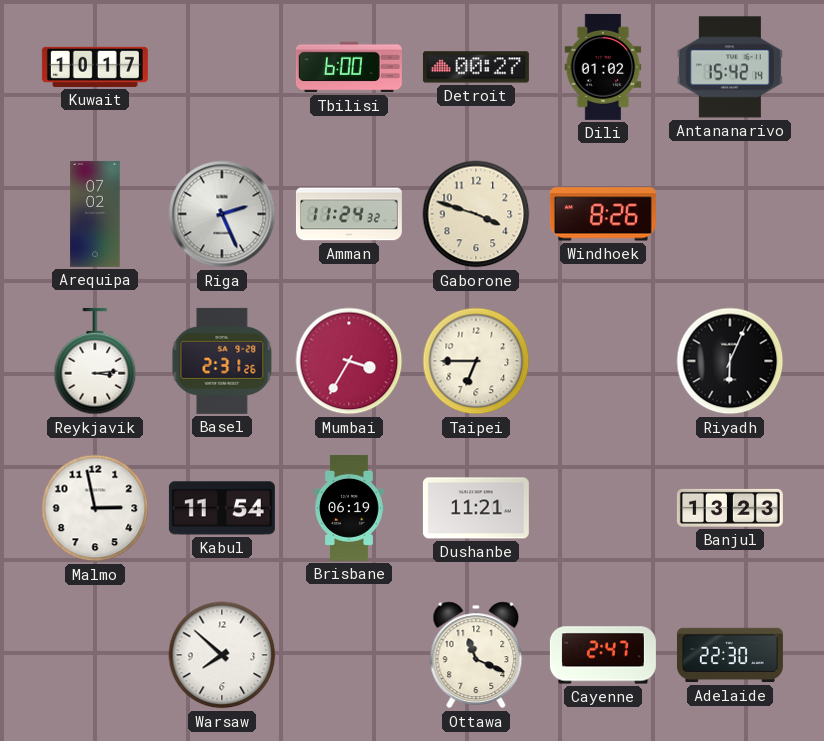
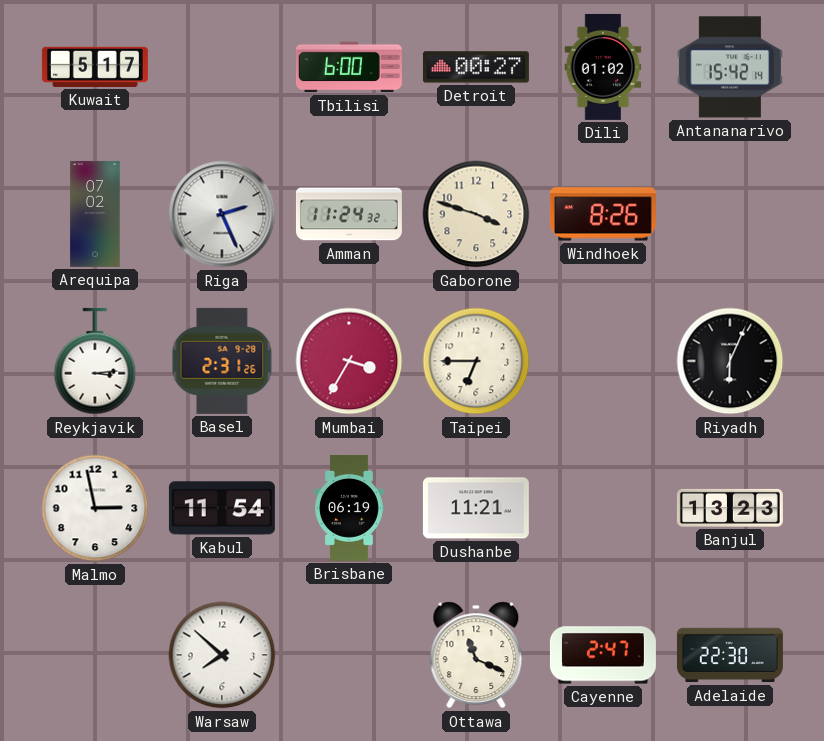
Kuwait: 10:17 -> 5:17
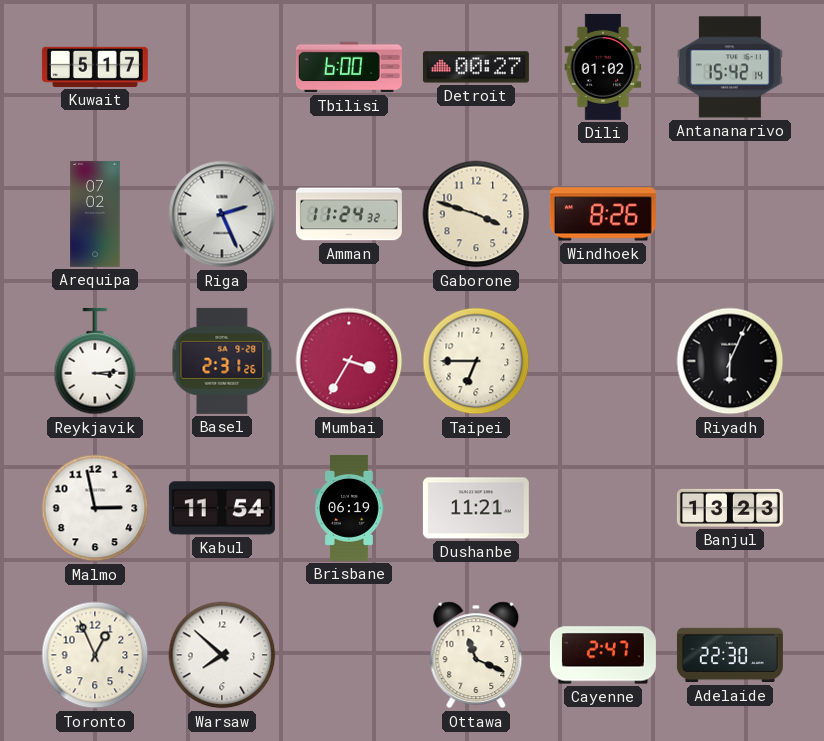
Toronto: none -> 12:56
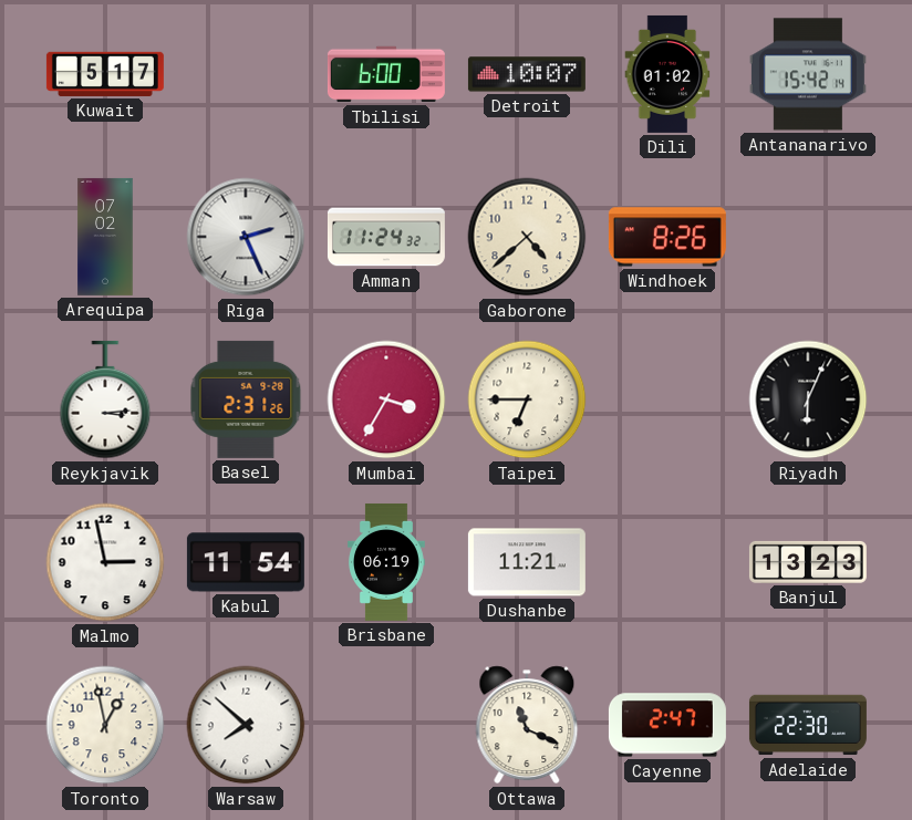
Detroit: 00:27 -> 10:07
Gaborone: 3:48 -> 4:38
Toronto: 12:56 -> 12:58
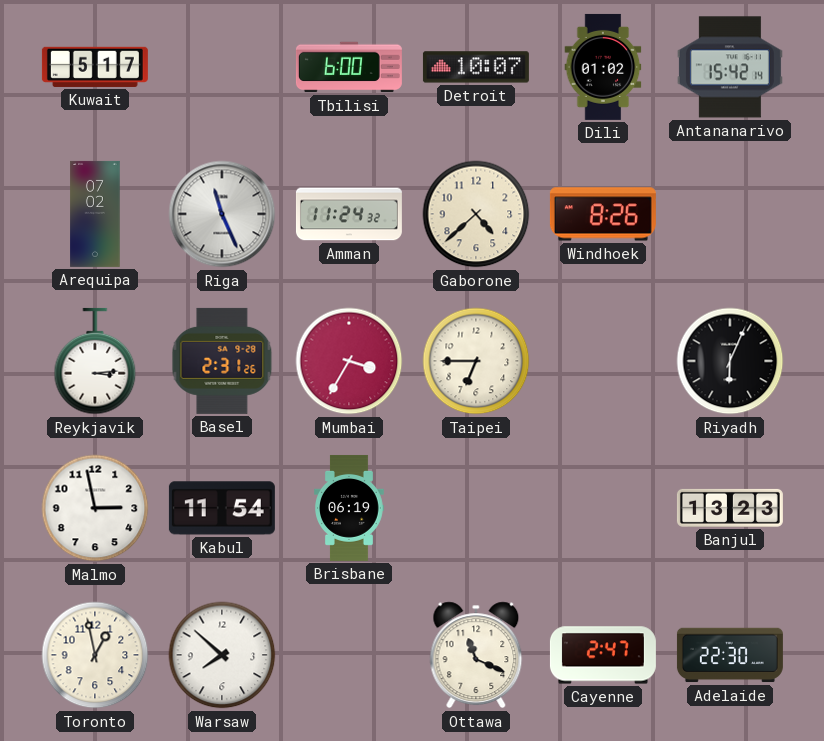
Riga: 2:26 -> 11:26
Dushanbe: 11:21 -> none
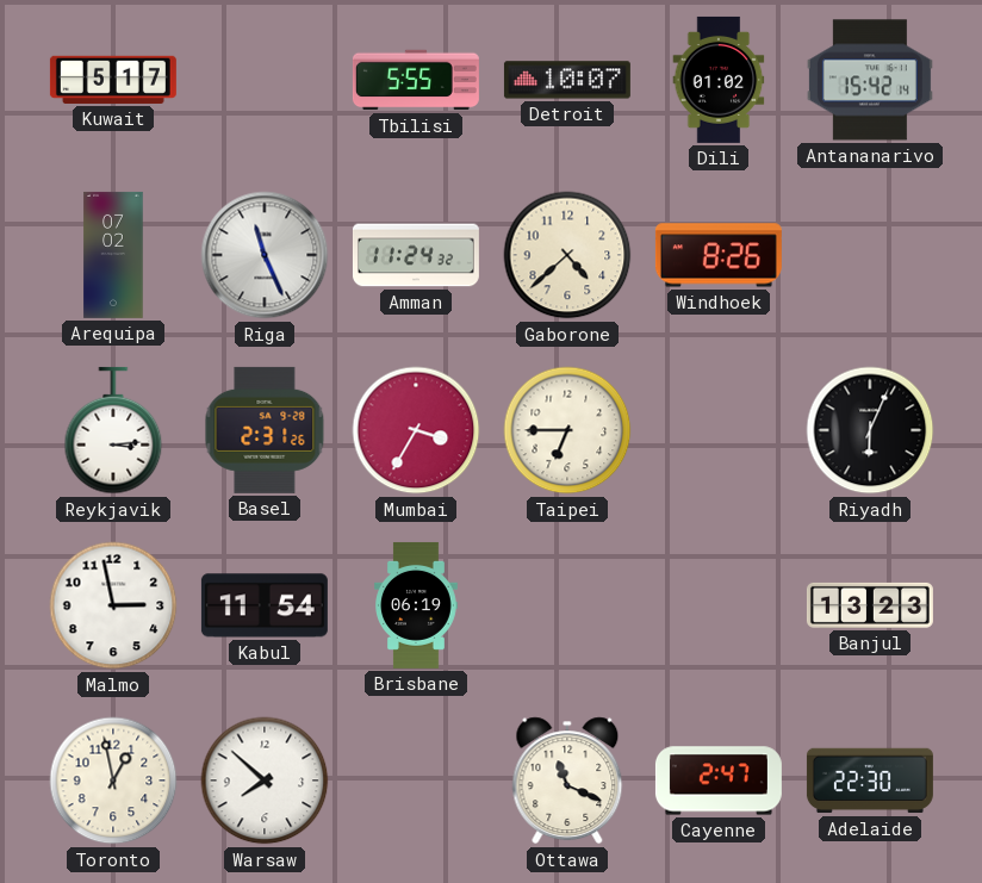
Tbilisi: 6:00 -> 5:55
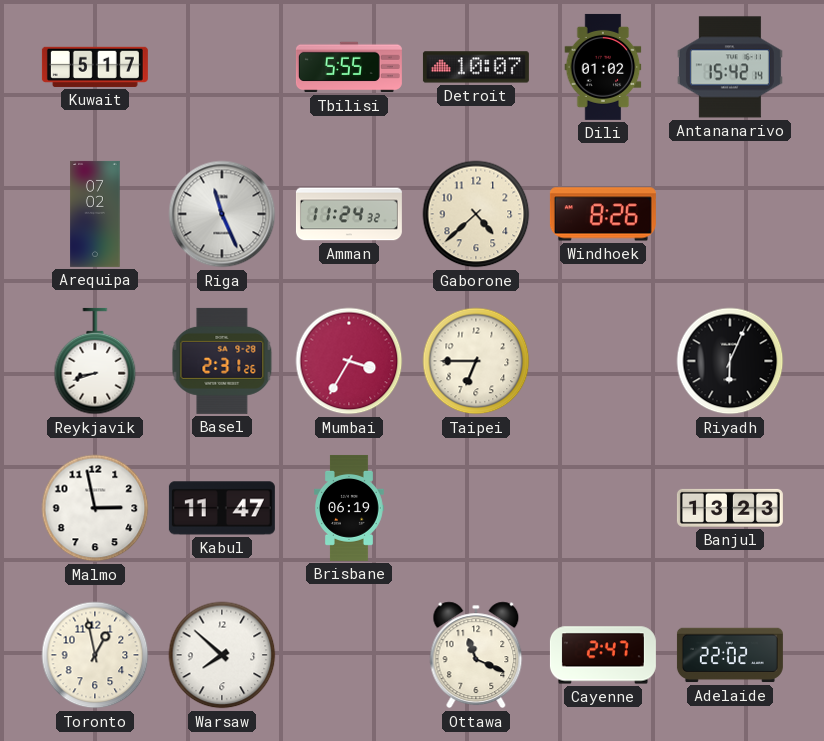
Reykjavik: 3:14 -> 8:42
Kabul: 11:54 -> 11:47
Adelaide: 22:30 -> 22:02
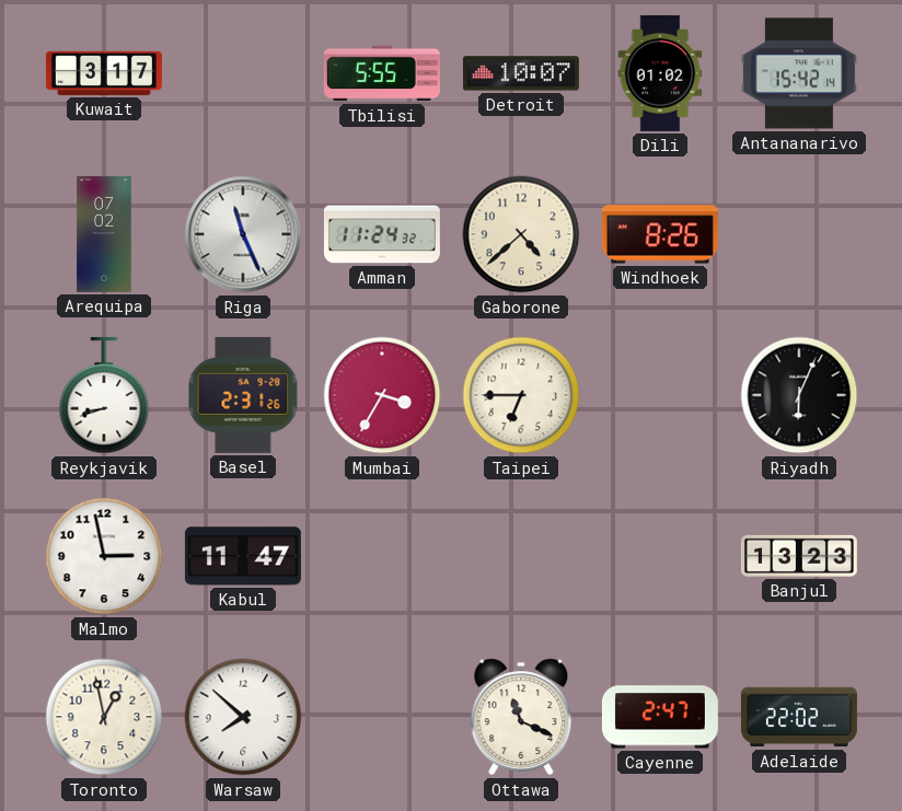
Kuwait: 5:17 -> 3:17
Brisbane: 06:19 -> none
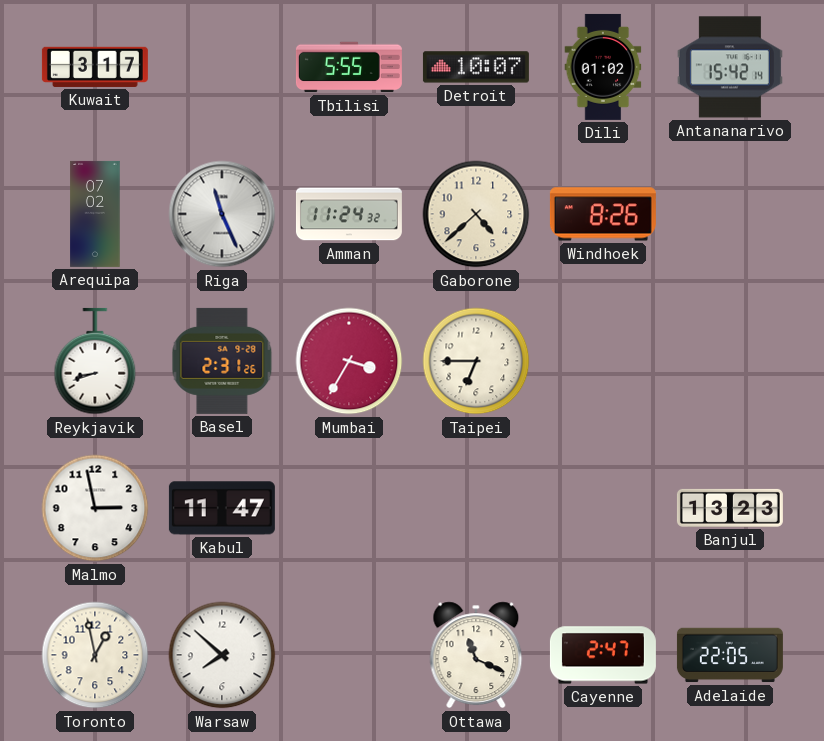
Riyadh: 6:04 -> none
Adelaide: 22:02 -> 22:05
